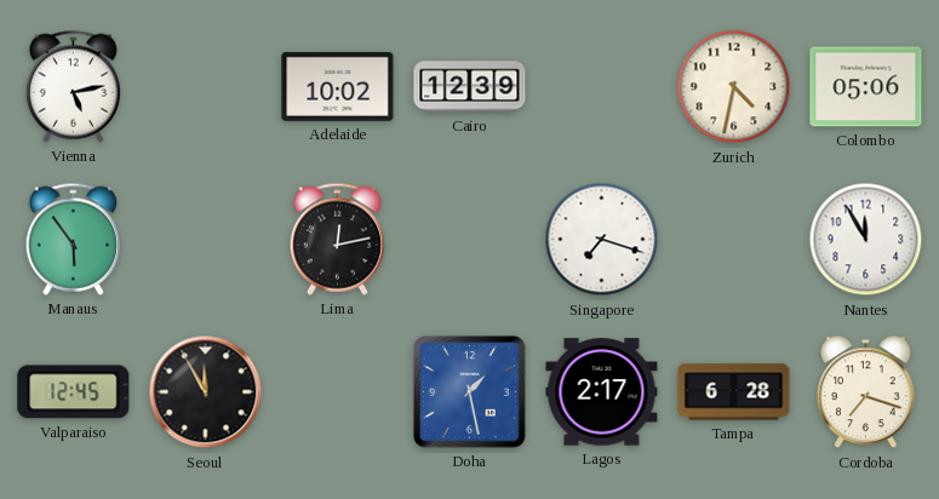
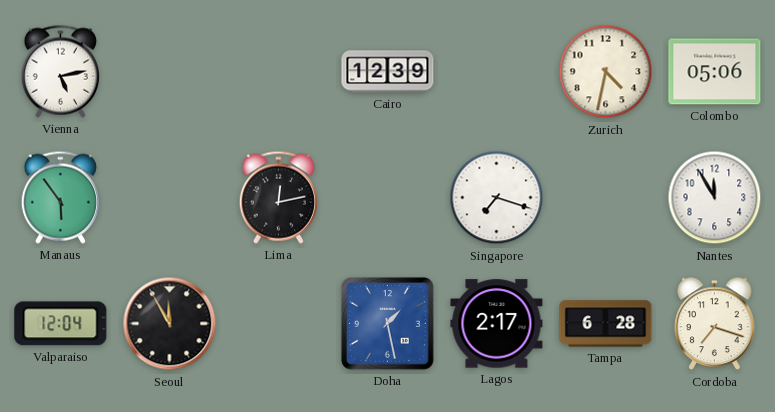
Adelaide: 10:02 -> none
Valparaiso: 12:45 -> 12:04
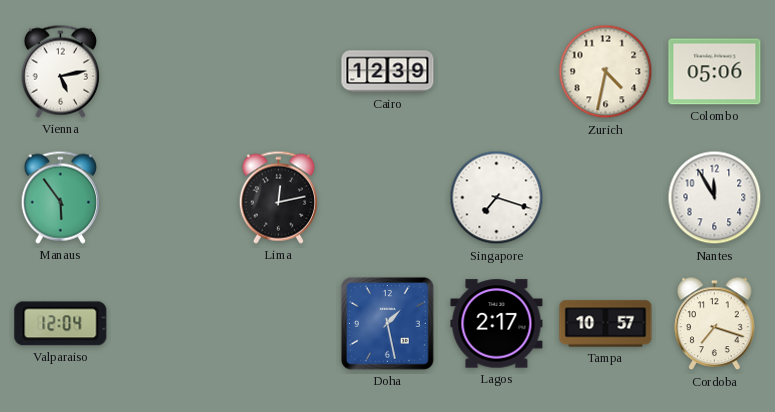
Seoul: 11:55 -> none
Tampa: 6:28 -> 10:57
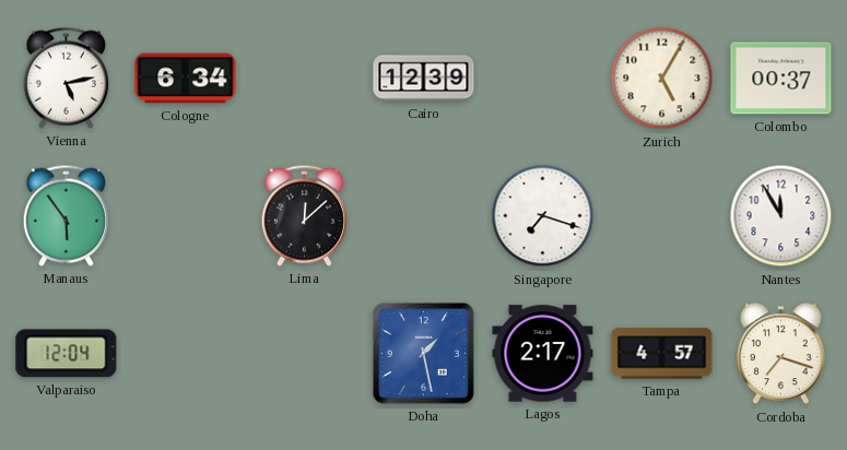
Cologne: none -> 6:34
Zurich: 4:32 -> 5:05
Colombo: 05:06 -> 00:37
Lima: 12:13 -> 12:08
Tampa: 10:57 -> 4:57
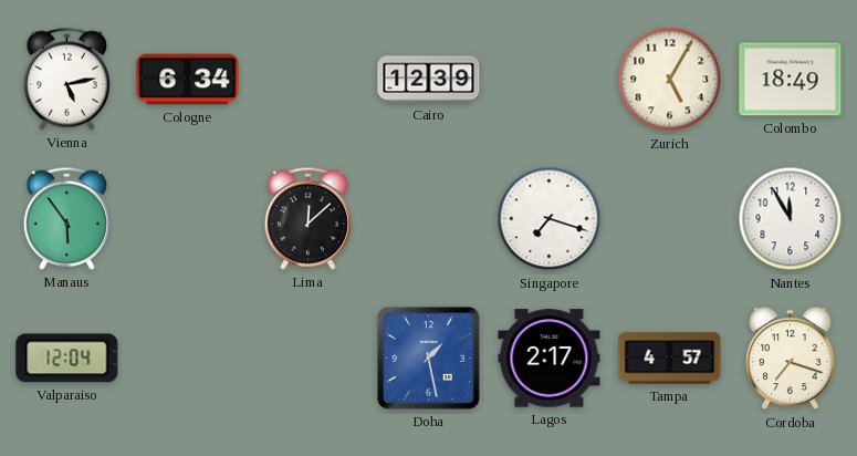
Colombo: 00:37 -> 18:49
